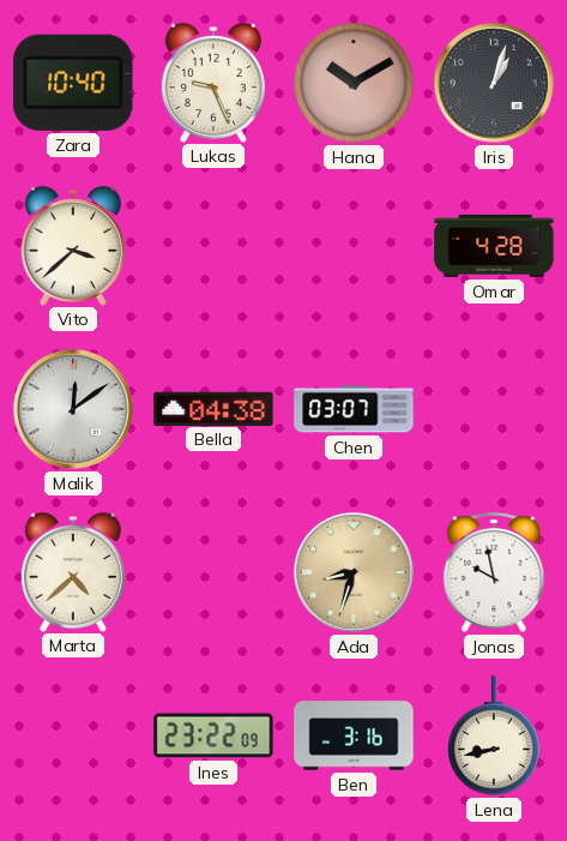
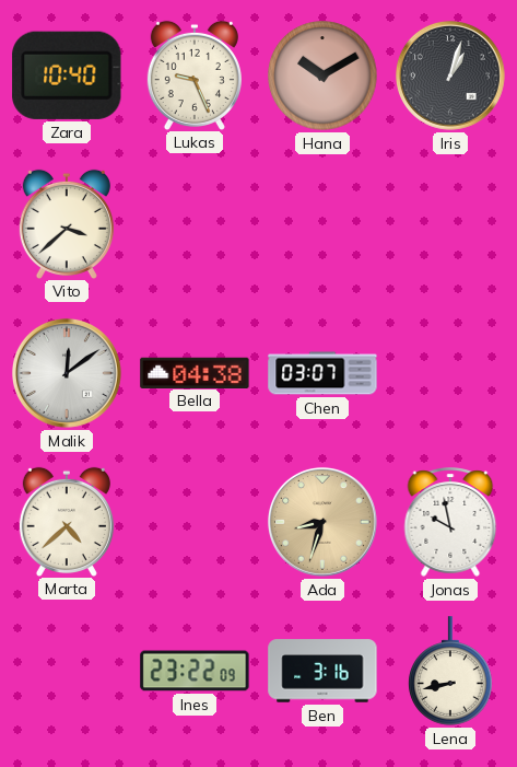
Omar: 4:28 -> none
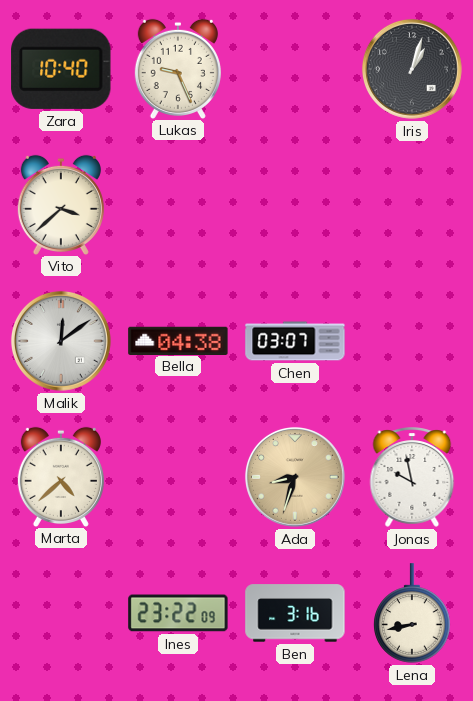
Hana: 10:10 -> none
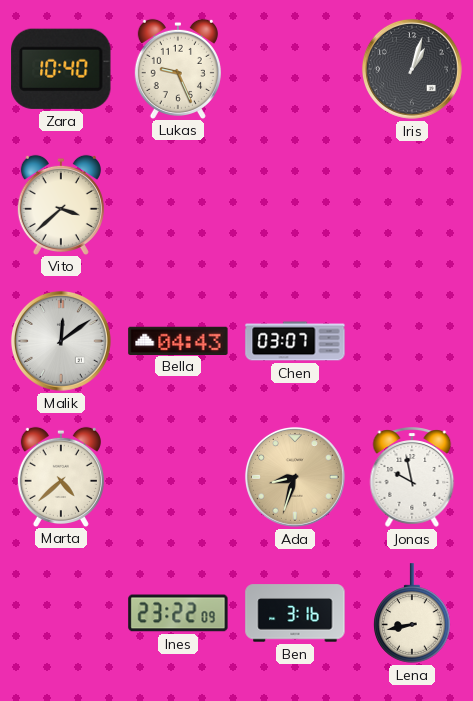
Bella: 04:38 -> 04:43
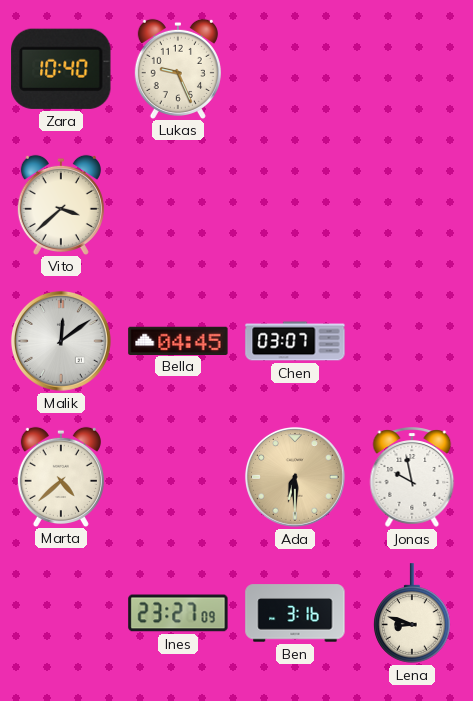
Iris: 1:03 -> none
Bella: 04:43 -> 04:45
Ada: 8:33 -> 6:30
Ines: 23:22 -> 23:27
Lena: 8:43 -> 8:48
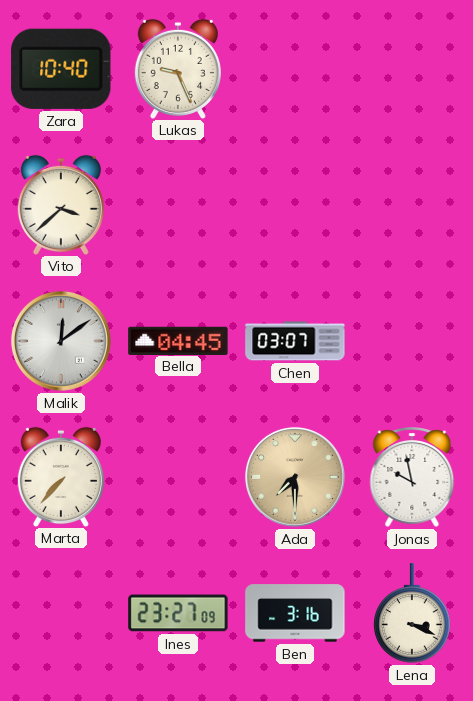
Marta: 4:38 -> 7:37
Ada: 6:30 -> 7:30
Lena: 8:48 -> 3:19
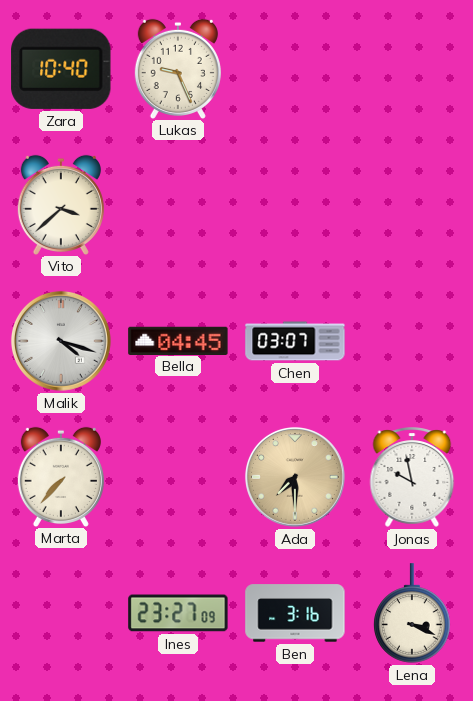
Malik: 12:09 -> 4:18
